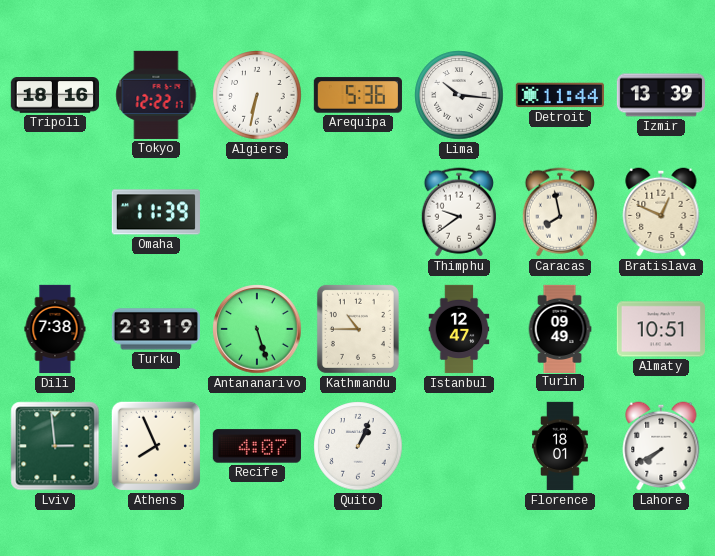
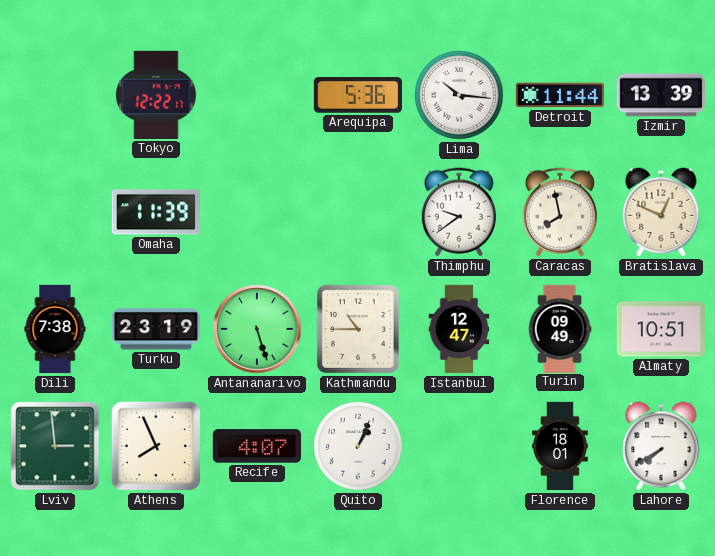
Tripoli: 18:16 -> none
Algiers: 6:32 -> none
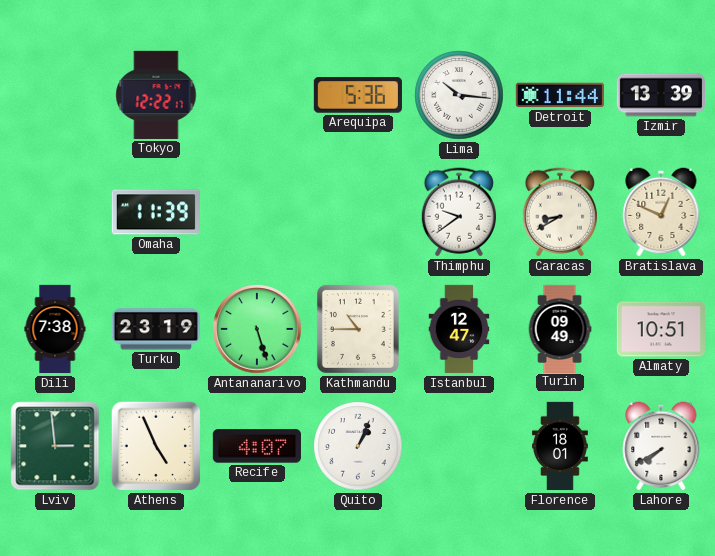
Caracas: 7:58 -> 8:40
Athens: 7:56 -> 4:56
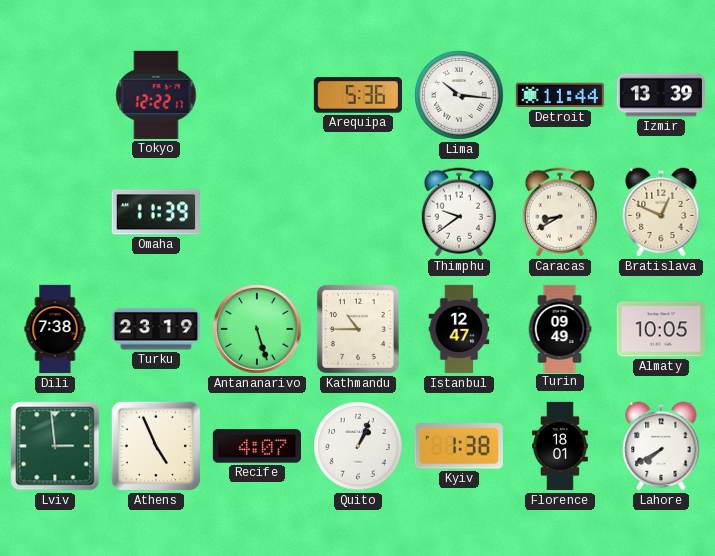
Almaty: 10:51 -> 10:05
Kyiv: none -> 1:38
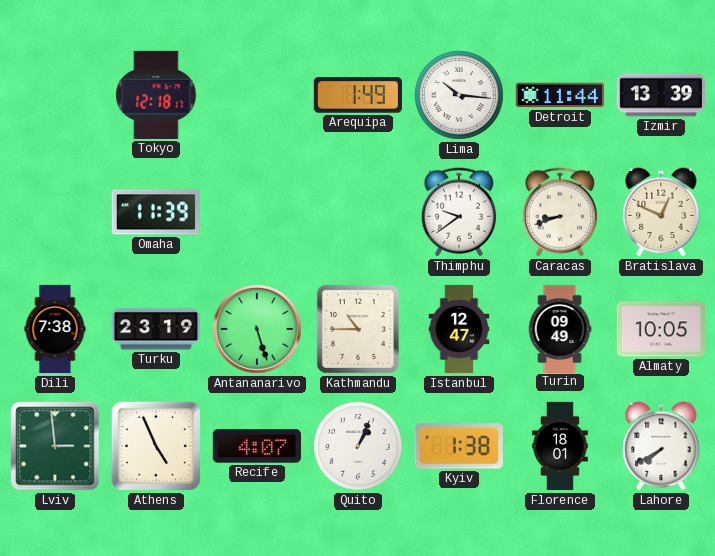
Tokyo: 12:22 -> 12:18
Arequipa: 5:36 -> 1:49
Caracas: 8:40 -> 8:42
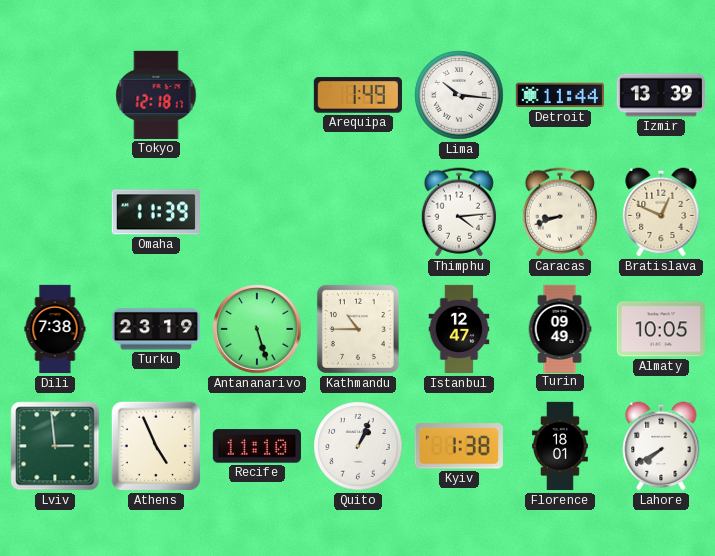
Thimphu: 9:39 -> 4:14
Recife: 4:07 -> 11:10
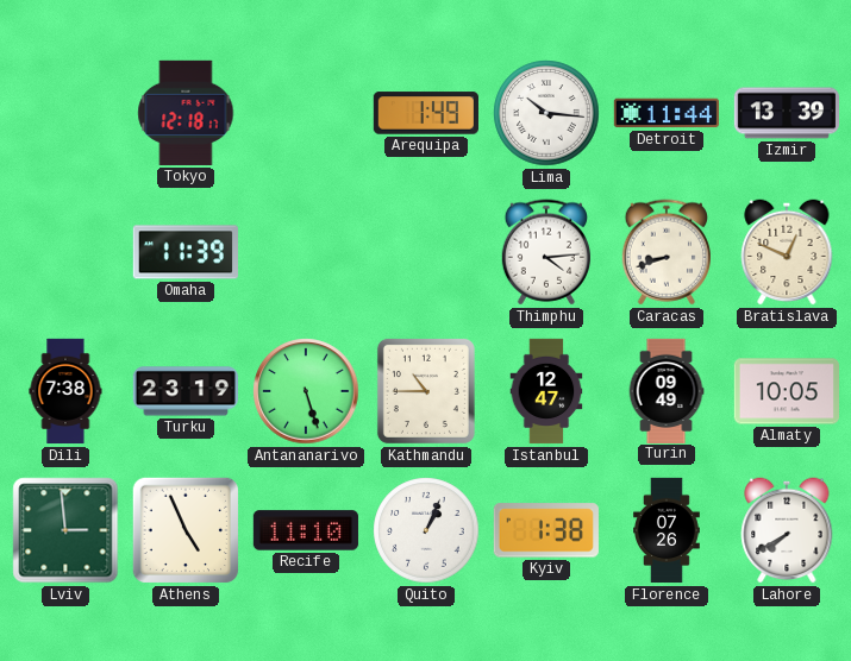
Florence: 18:01 -> 07:26
